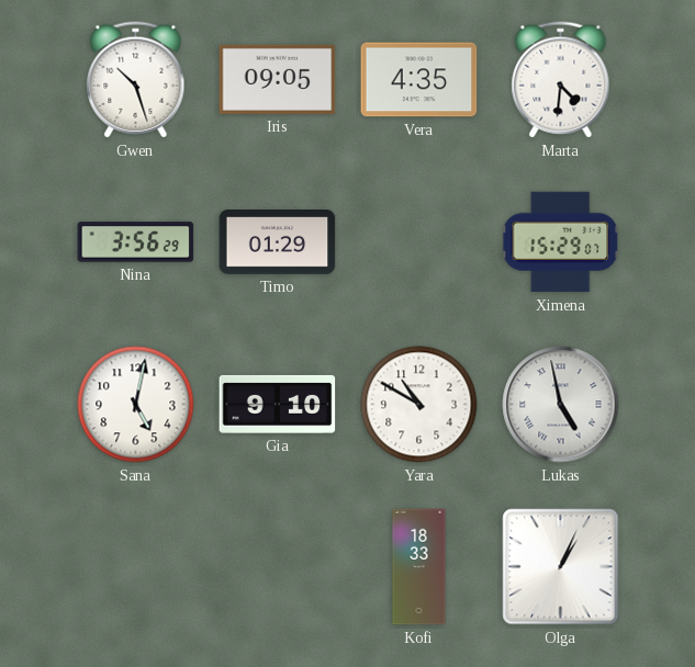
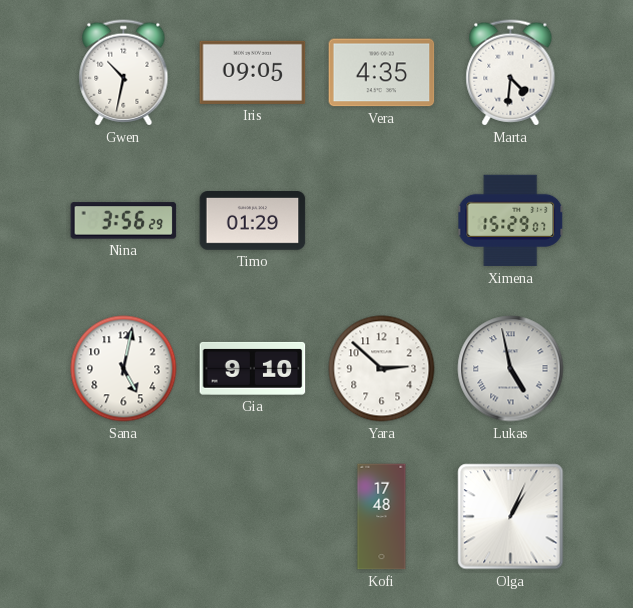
Gwen: 10:27 -> 10:32
Yara: 10:50 -> 2:52
Kofi: 18:33 -> 17:48
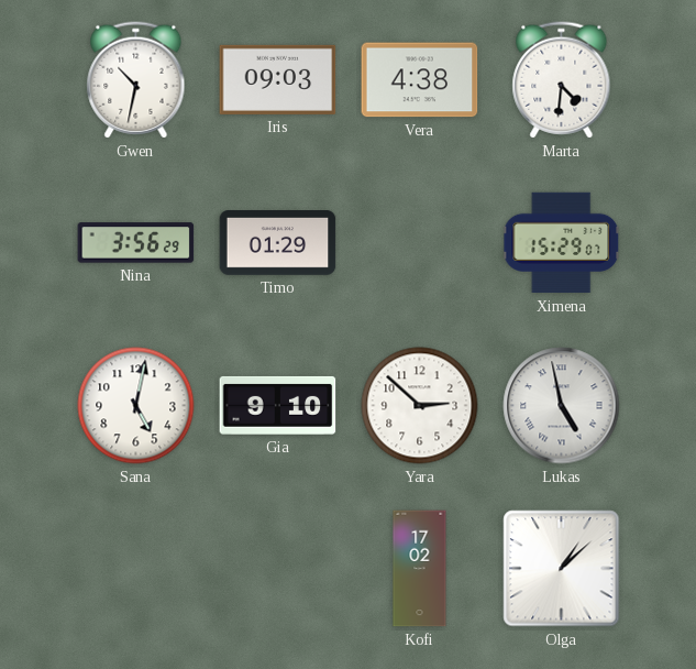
Iris: 09:05 -> 09:03
Vera: 4:35 -> 4:38
Kofi: 17:48 -> 17:02
Olga: 1:04 -> 1:08
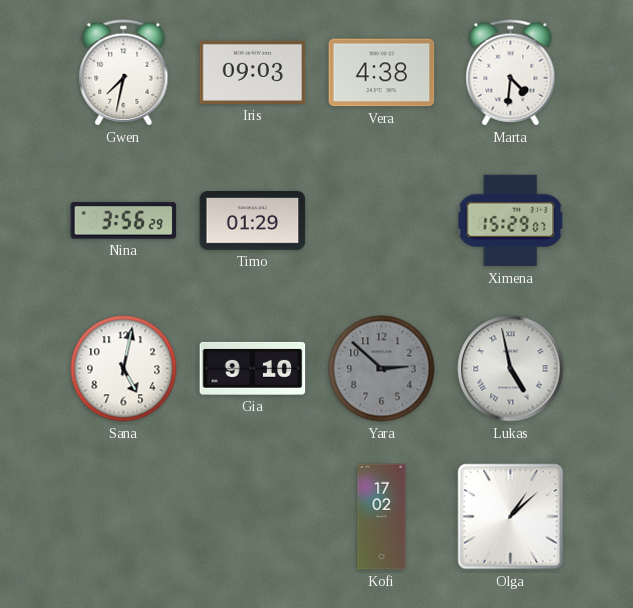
Gwen: 10:32 -> 7:32
Yara dial: white -> grey
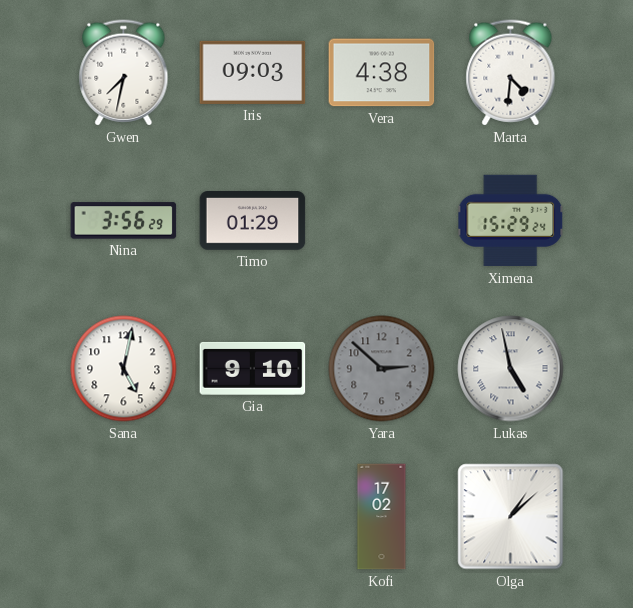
Ximena: 15:29:07 -> 15:29:24
